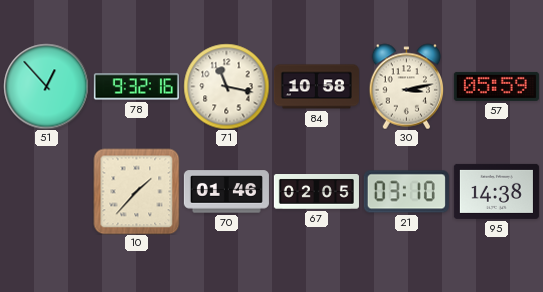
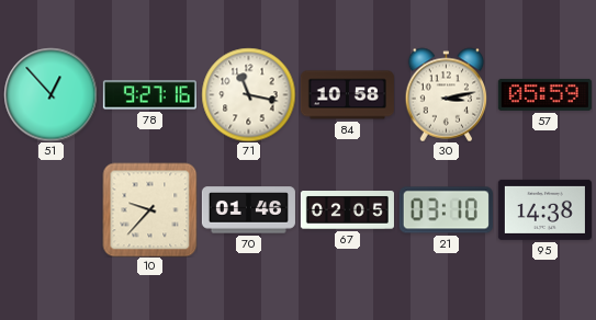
78: 9:32 -> 9:27
10: 1:37 -> 9:37
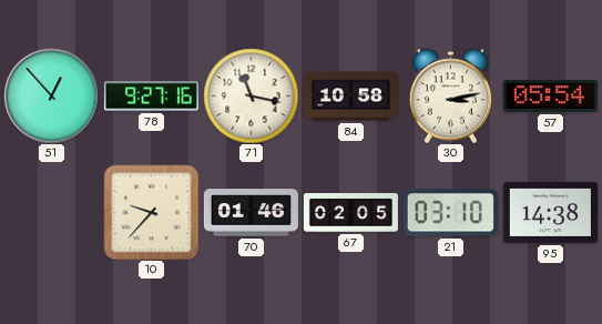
57: 05:59 -> 05:54
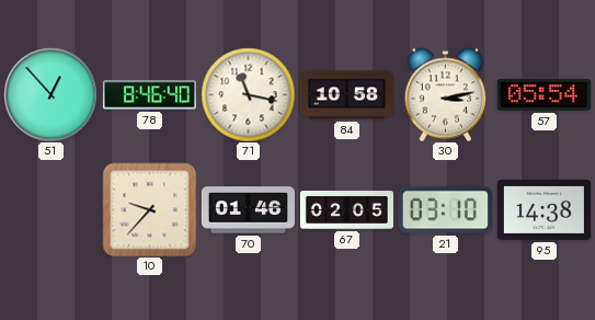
78: 9:27 -> 8:46
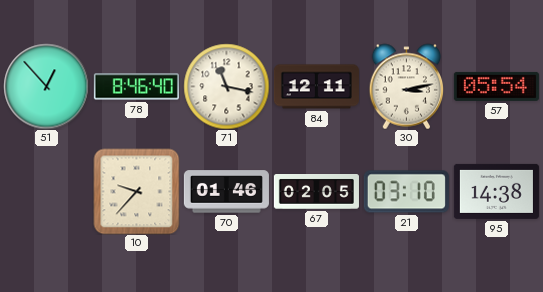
84: 10:58 -> 12:11
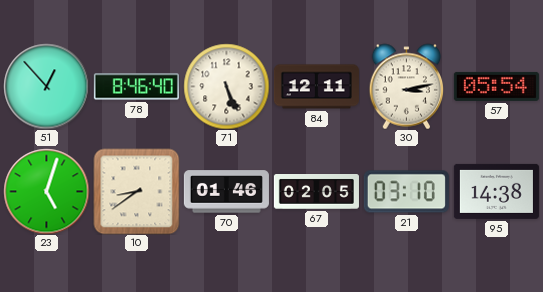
71: 11:17 -> 5:26
23: none -> 5:03
10: 9:37 -> 8:39
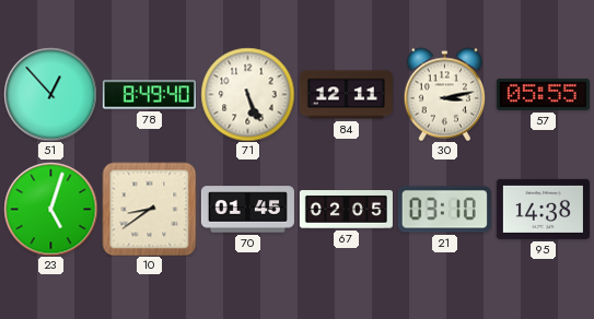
78: 8:46 -> 8:49
57: 05:54 -> 05:55
70: 01:46 -> 01:45
